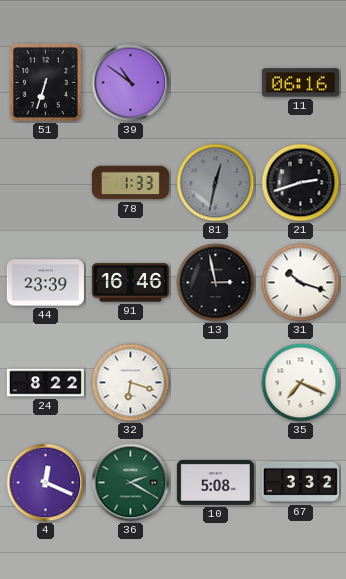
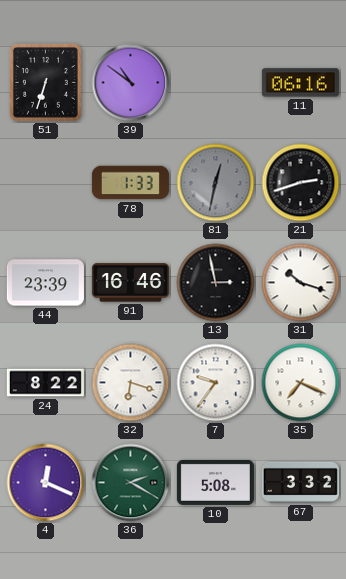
7: none -> 9:36
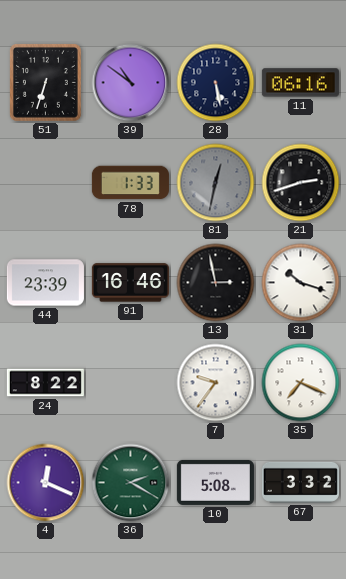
28: none -> 5:28
32: 6:18 -> none
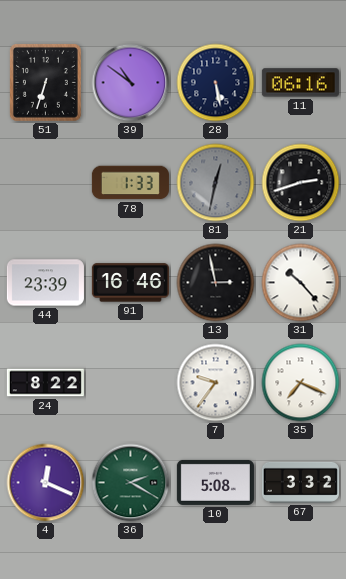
31: 10:18 -> 10:23
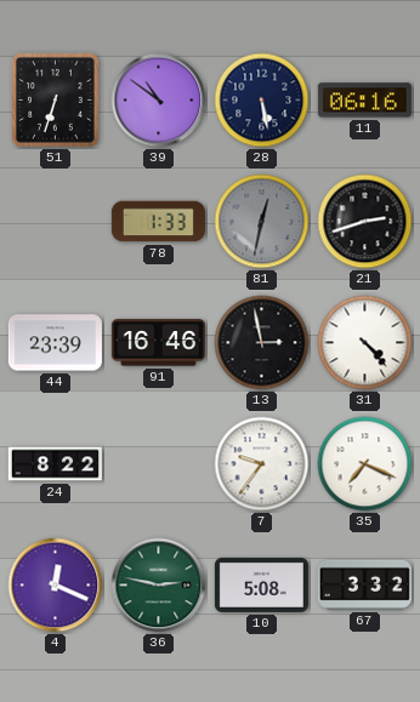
31: 10:23 -> 4:23
36: 2:20 -> 2:47
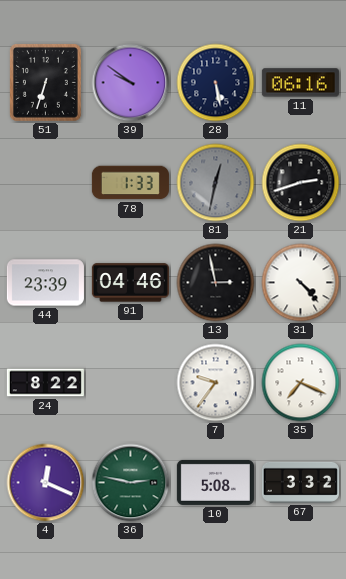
39: 10:51 -> 9:51
91: 16:46 -> 04:46
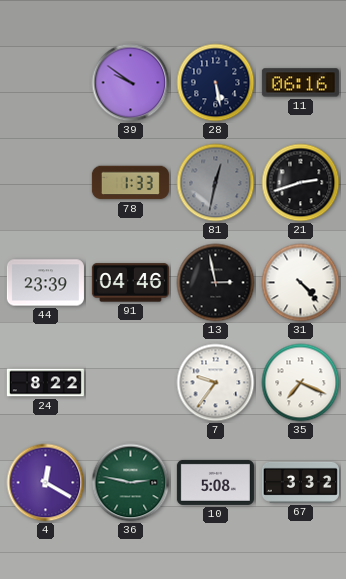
51: 6:33 -> none
4: 12:19 -> 12:20
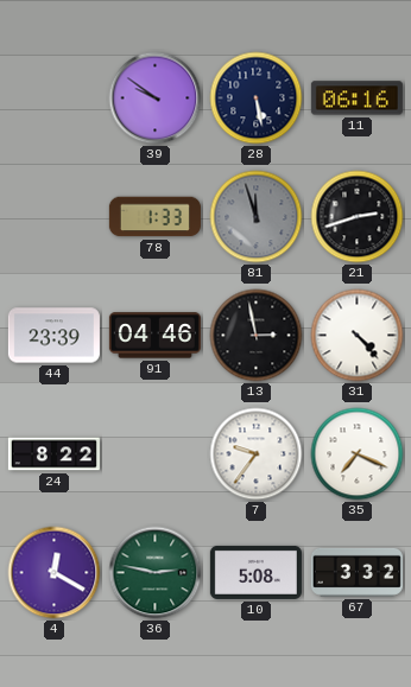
81: 12:32 -> 11:57
